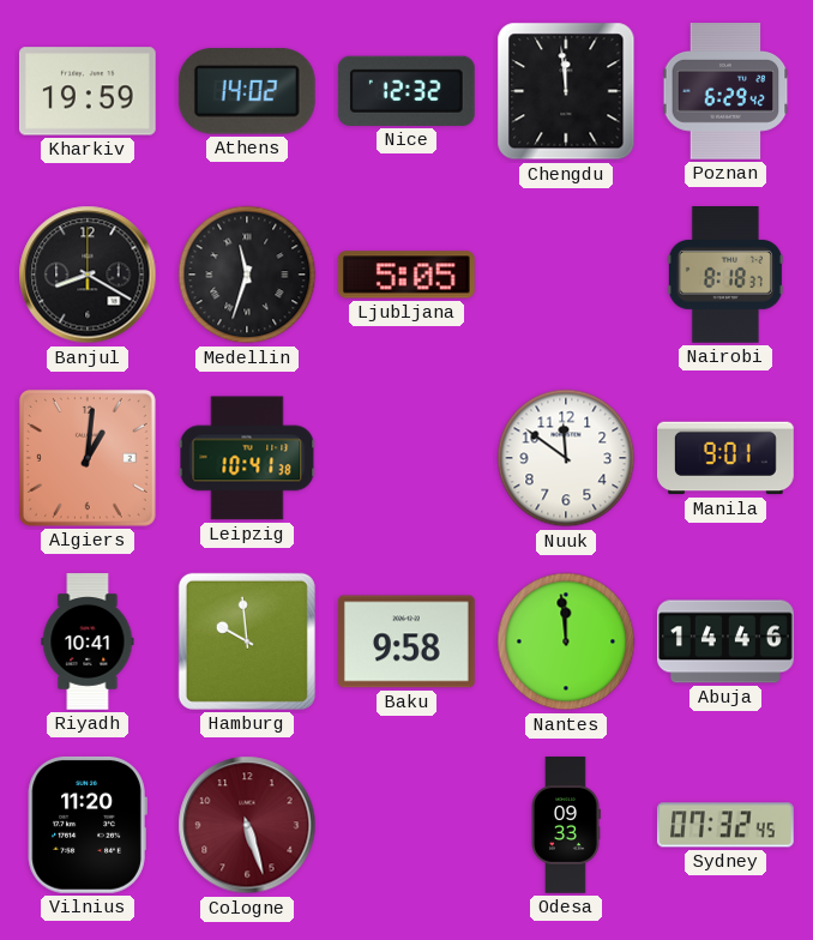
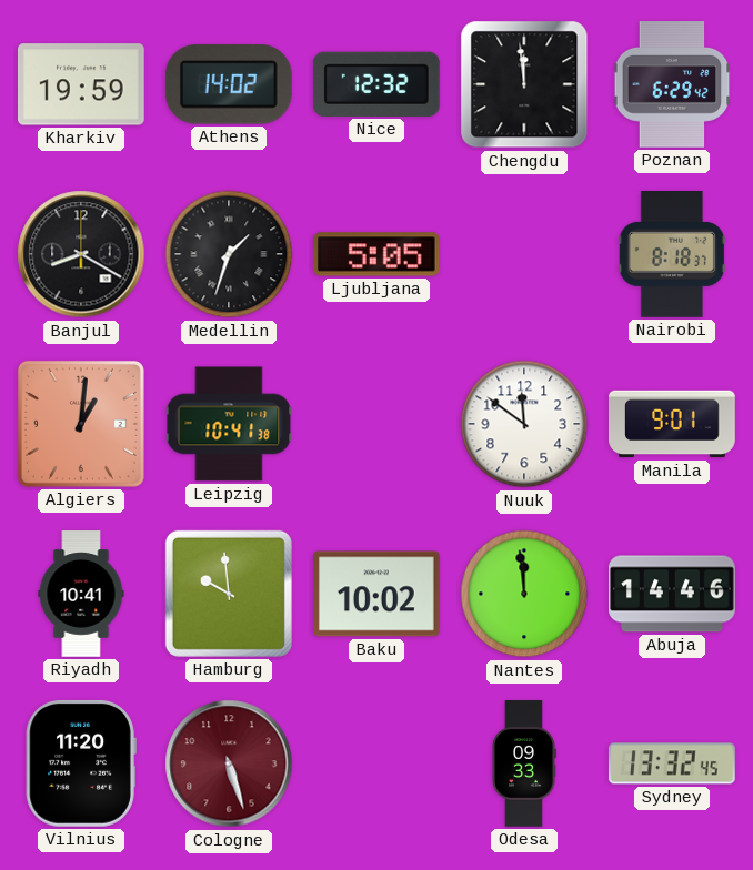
Medellin: 11:33 -> 1:33
Baku: 9:58 -> 10:02
Sydney: 07:32 -> 13:32
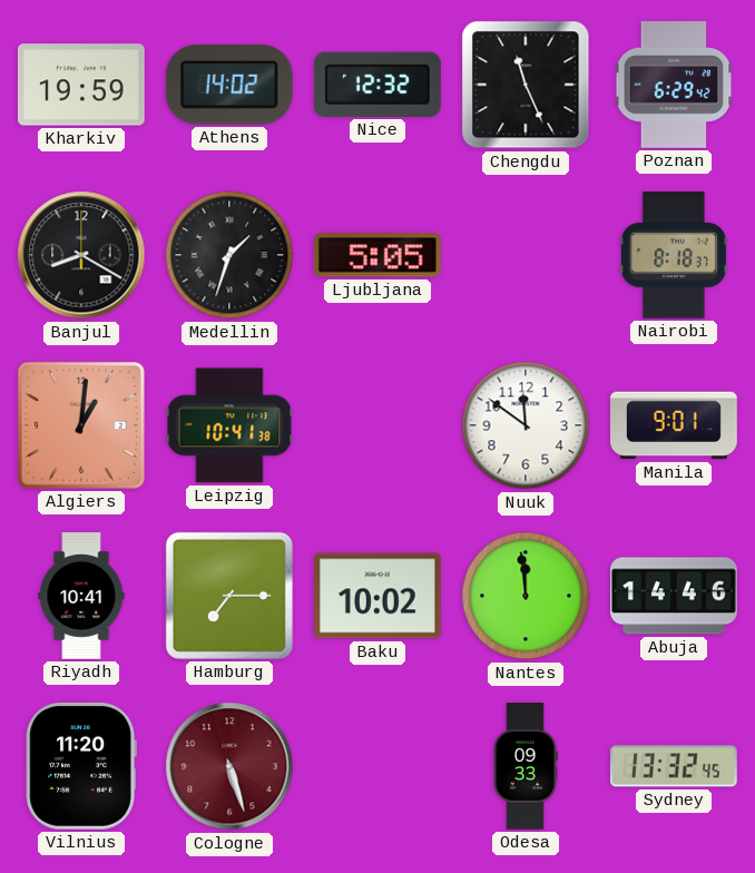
Chengdu: 11:59 -> 11:26
Hamburg: 9:59 -> 7:15
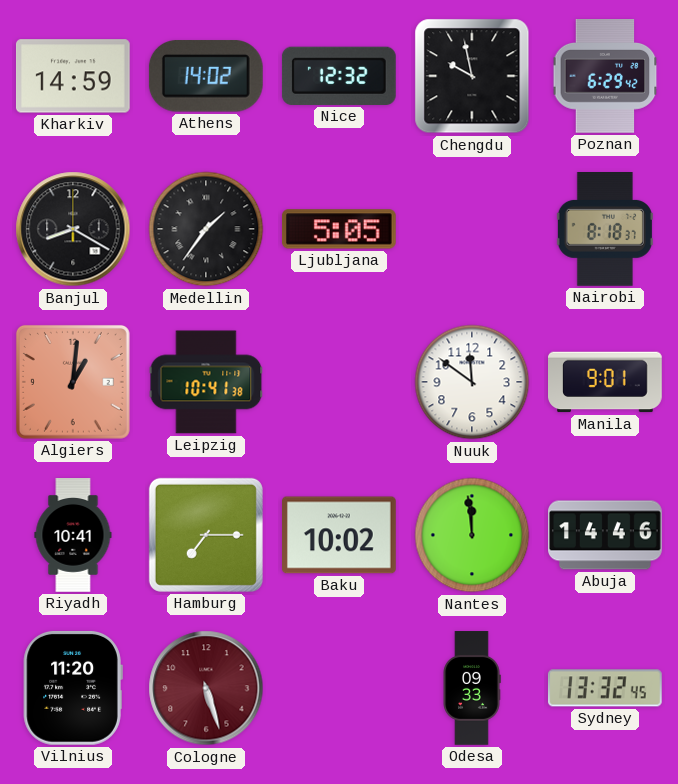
Kharkiv: 19:59 -> 14:59
Chengdu: 11:26 -> 9:58
Medellin: 1:33 -> 1:36
